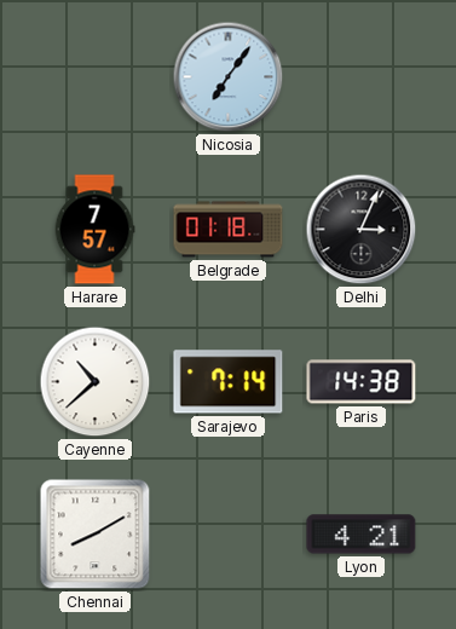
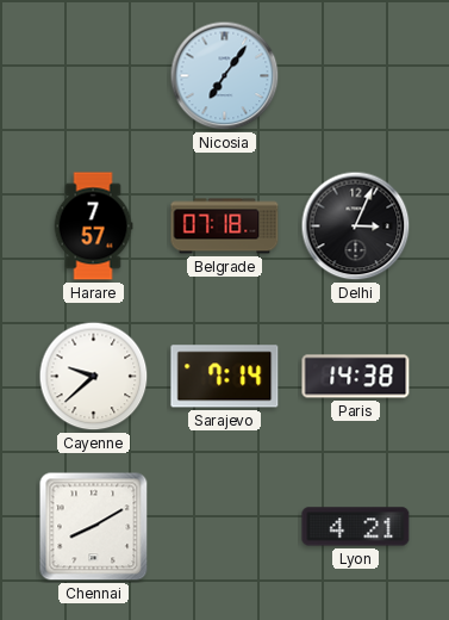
Belgrade: 01:18 -> 07:18
Cayenne: 10:38 -> 9:38
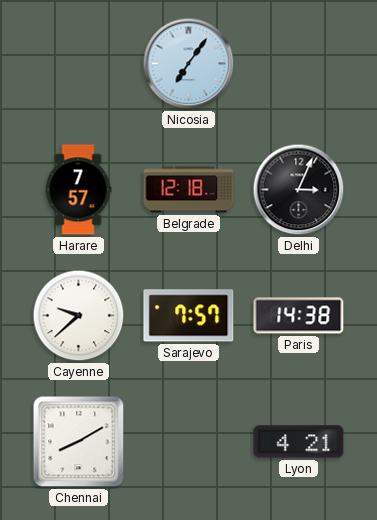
Belgrade: 07:18 -> 12:18
Sarajevo: 7:14 -> 7:57
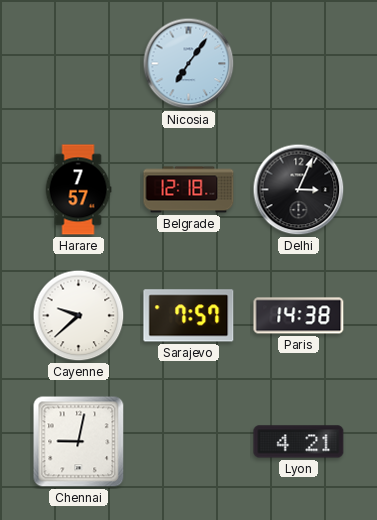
Chennai: 8:10 -> 9:02
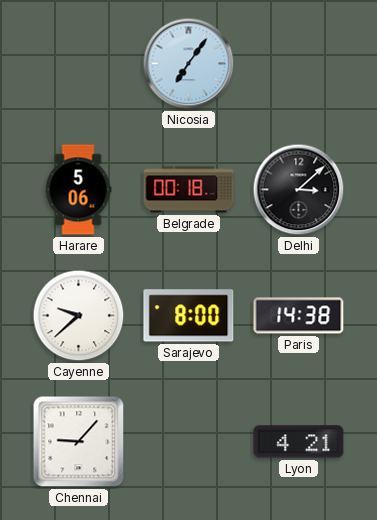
Harare: 7:57 -> 5:06
Belgrade: 12:18 -> 00:18
Delhi: 3:04 -> 3:08
Sarajevo: 7:57 -> 8:00
Chennai: 9:02 -> 9:07
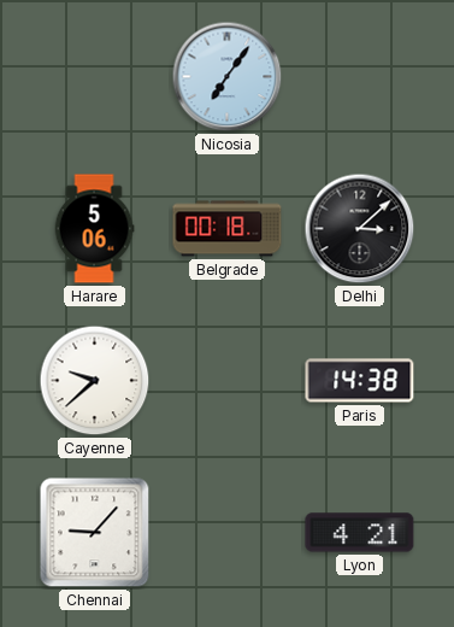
Sarajevo: 8:00 -> none
